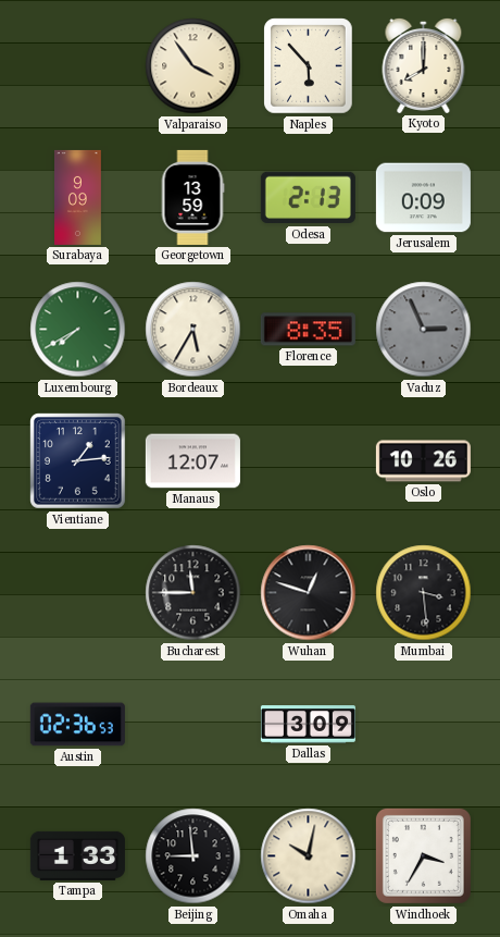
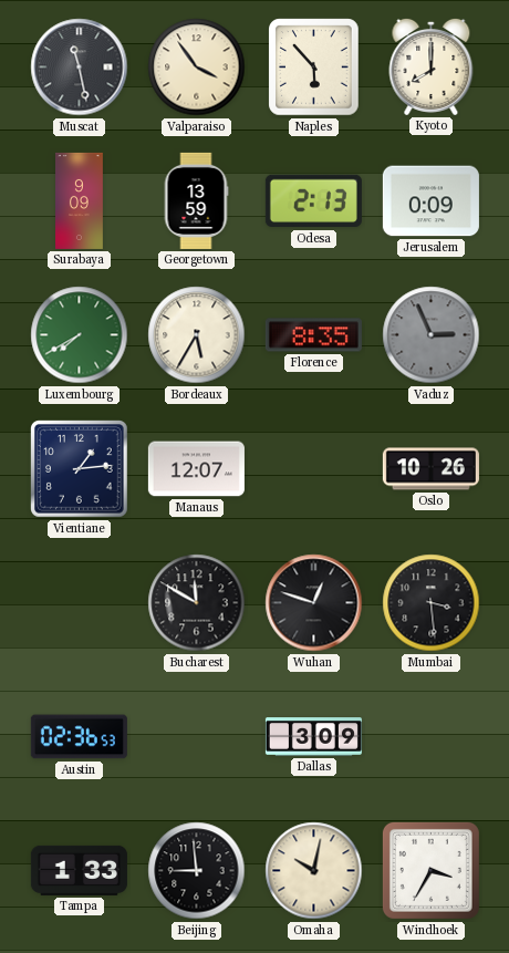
Muscat: none -> 11:28
Bucharest: 11:45 -> 11:50
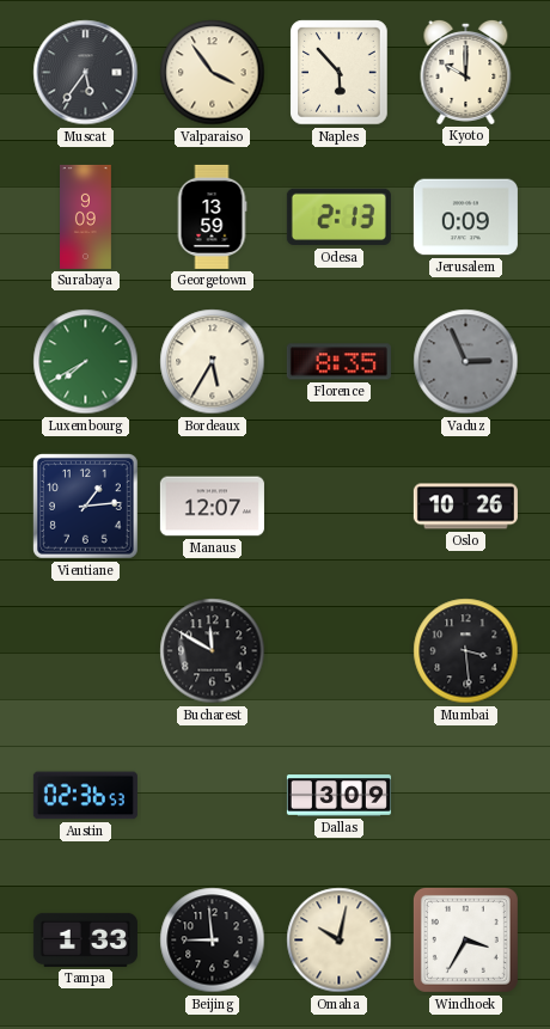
Muscat: 11:28 -> 5:36
Kyoto: 8:00 -> 10:00
Wuhan: 12:48 -> none
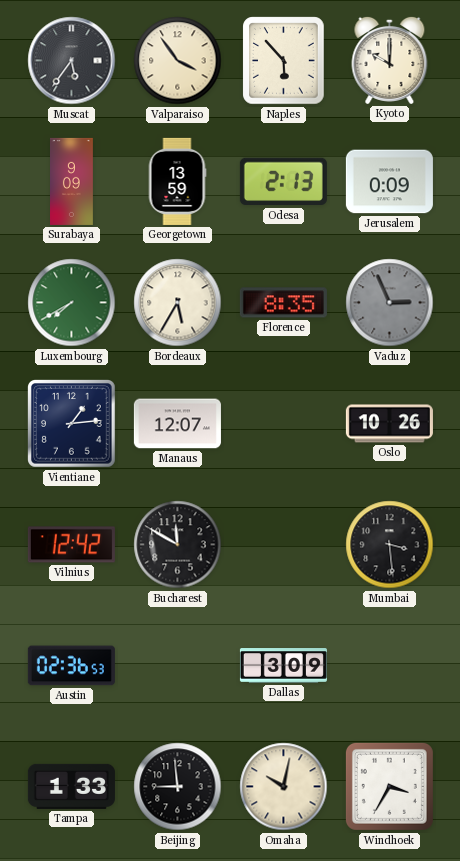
Vilnius: none -> 12:42
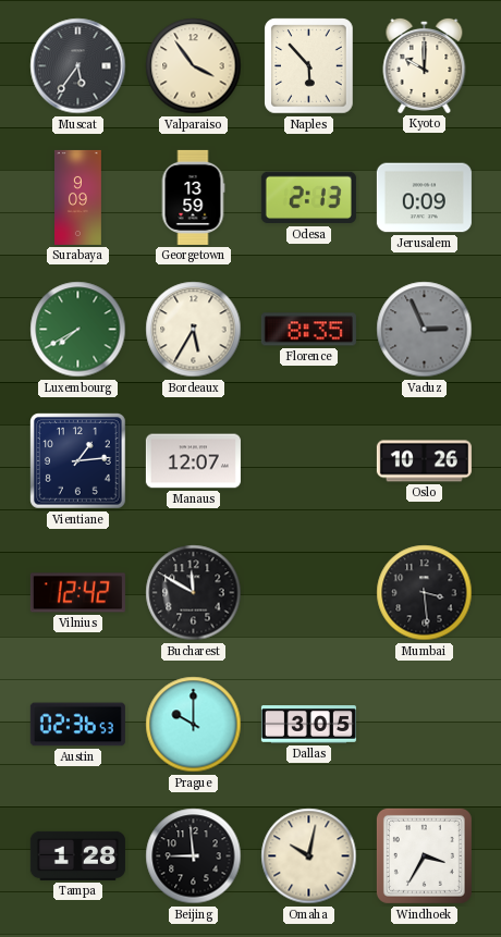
Prague: none -> 10:00
Dallas: 3:09 -> 3:05
Tampa: 1:33 -> 1:28
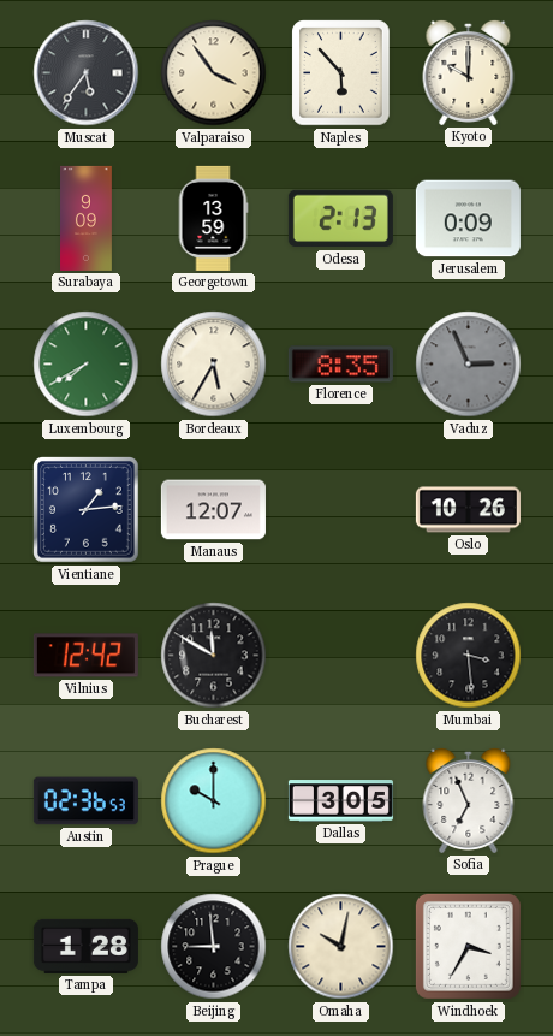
Sofia: none -> 6:56
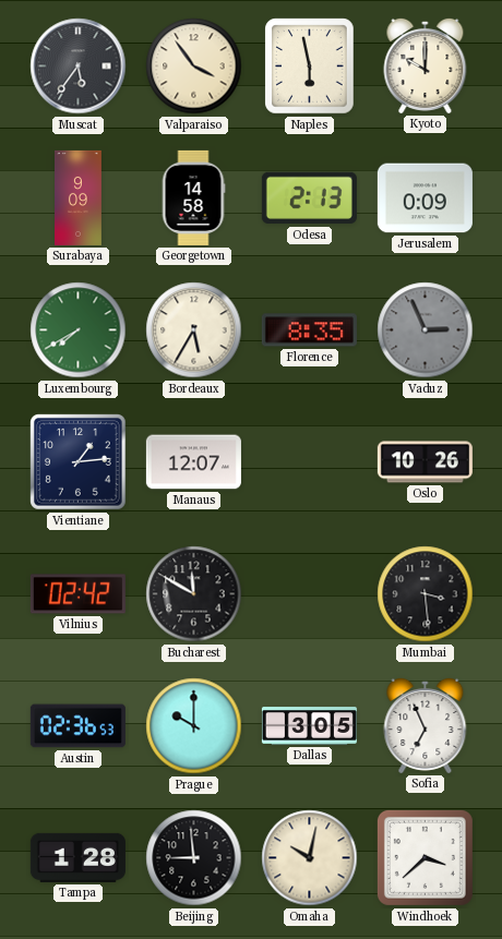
Naples: 5:53 -> 5:58
Georgetown: 13:59 -> 14:58
Vilnius: 12:42 -> 02:42
Windhoek: 3:35 -> 3:38
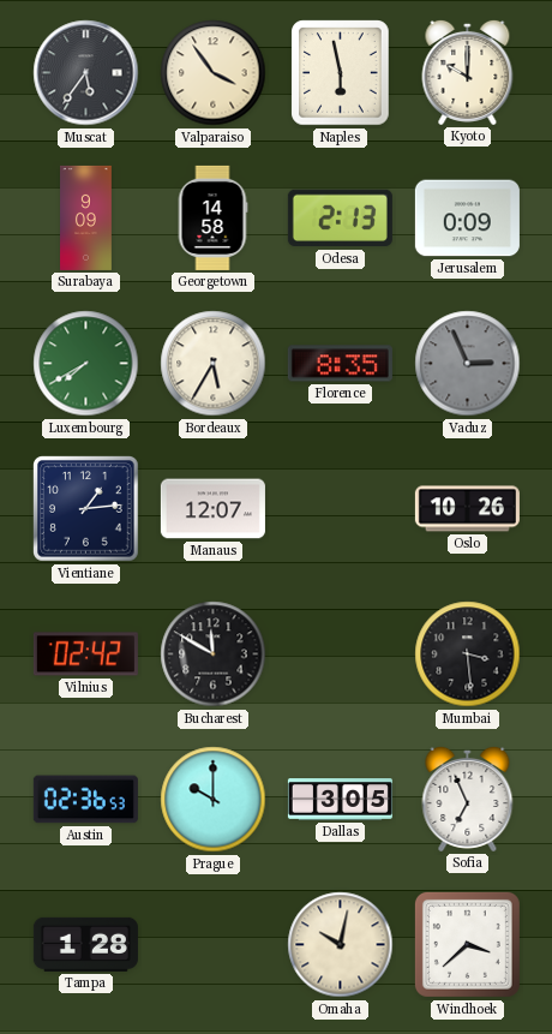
Beijing: 8:59 -> none
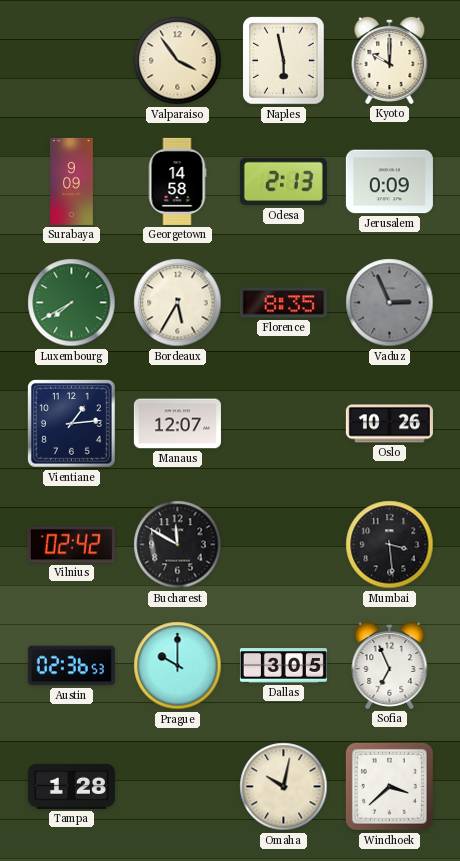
Muscat: 5:36 -> none
